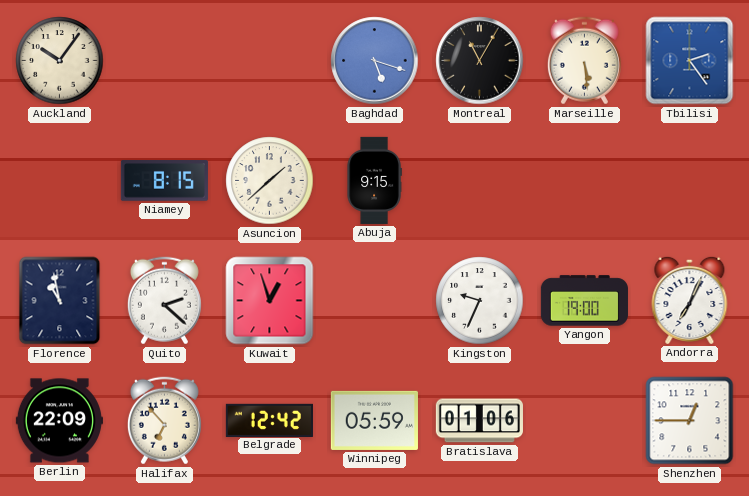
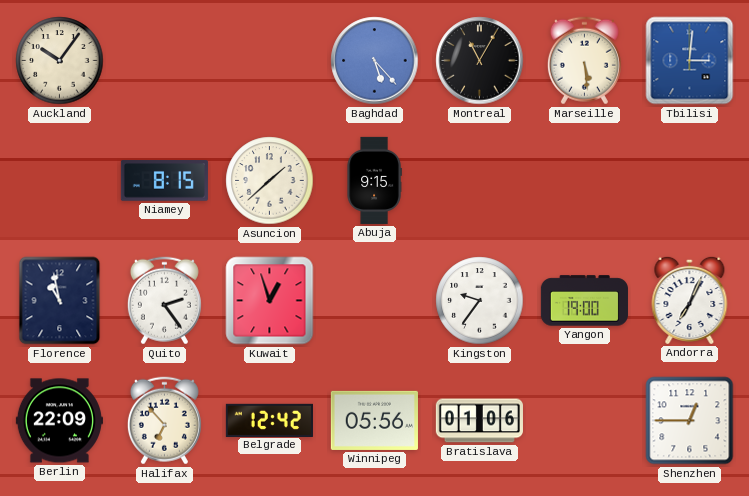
Baghdad: 5:18 -> 5:23
Tbilisi: 2:24 -> 3:01
Quito: 2:22 -> 2:24
Kingston: 9:34 -> 9:36
Winnipeg: 05:59 -> 05:56
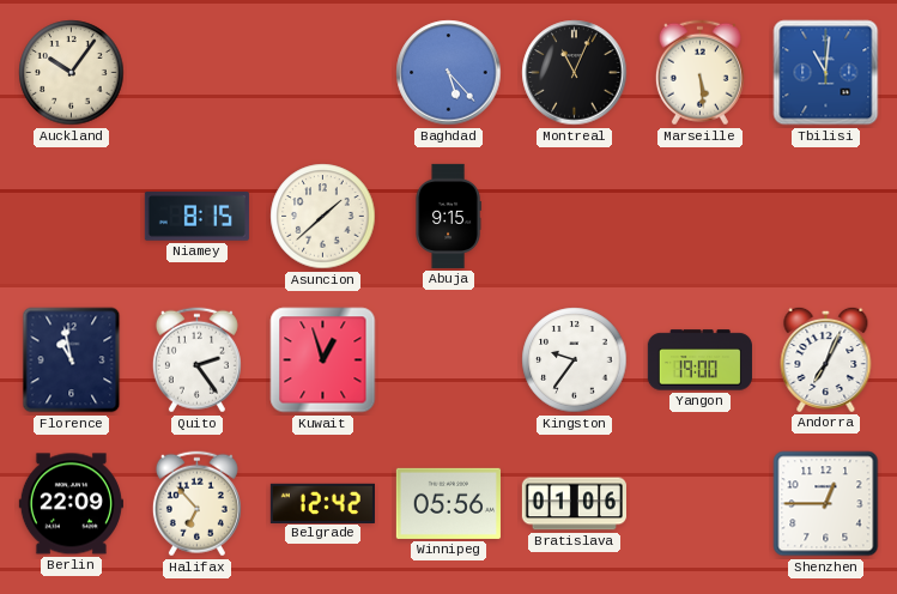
Montreal: 11:05 -> 11:04
Tbilisi: 3:01 -> 11:01
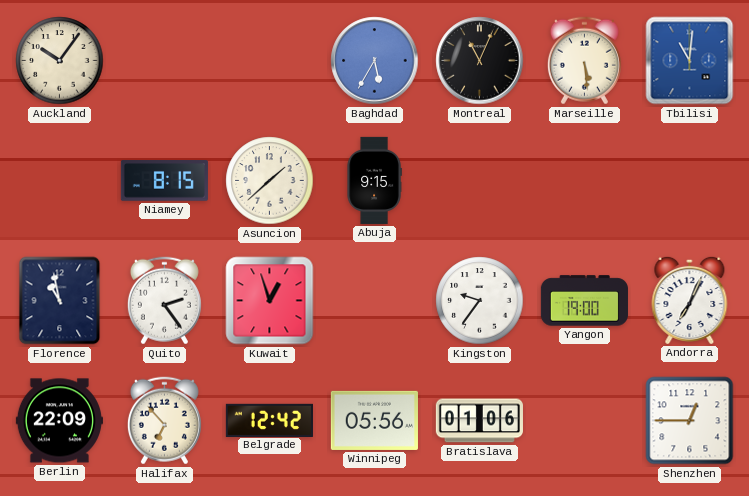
Baghdad: 5:23 -> 5:35
